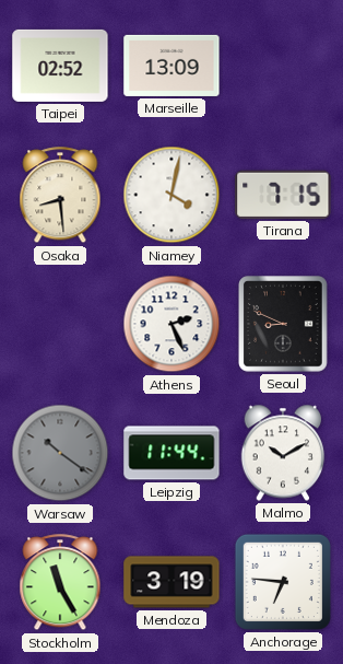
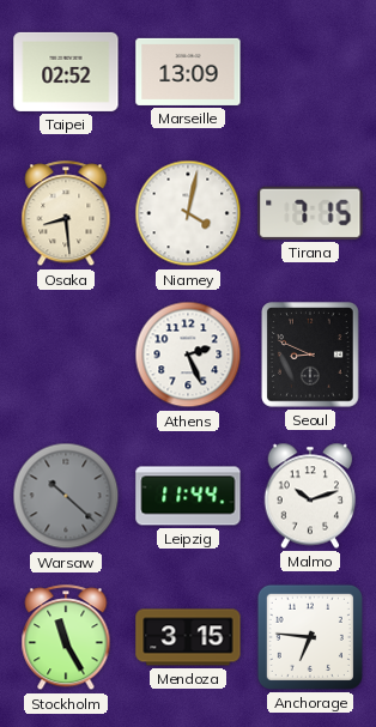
Warsaw: 10:21 -> 10:22
Malmo: 10:10 -> 10:12
Mendoza: 3:19 -> 3:15
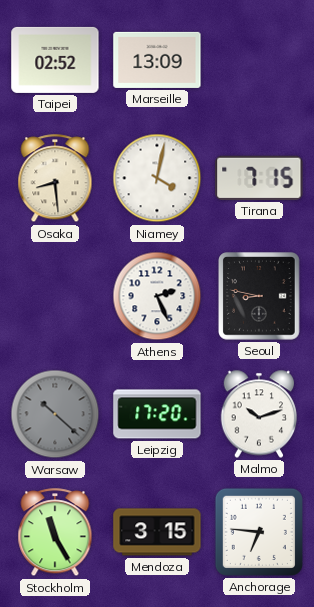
Seoul: 8:49 -> 8:47
Leipzig: 11:44 -> 17:20
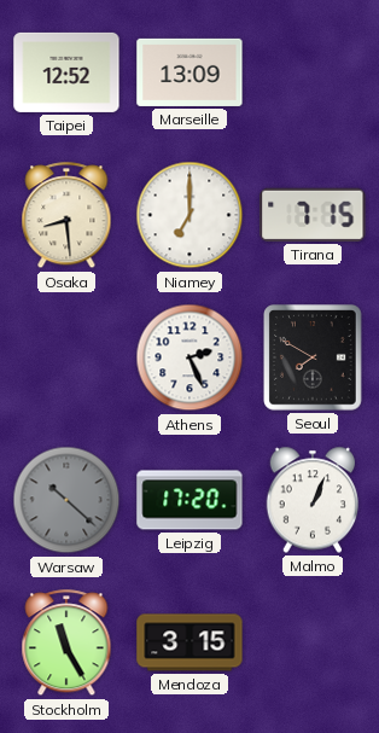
Taipei: 02:52 -> 12:52
Niamey: 4:02 -> 7:00
Seoul: 8:47 -> 7:50
Malmo: 10:12 -> 1:04
Anchorage: 6:46 -> none
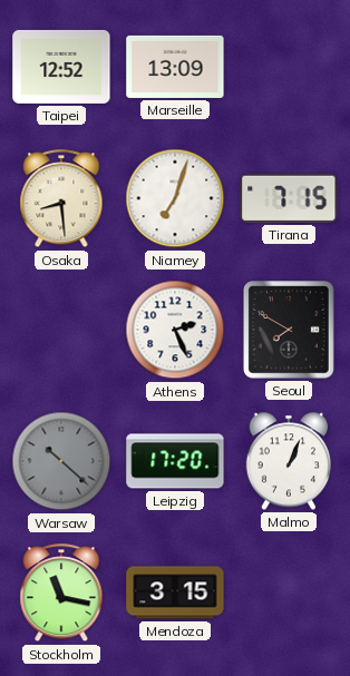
Niamey: 7:00 -> 7:03
Stockholm: 11:25 -> 11:17
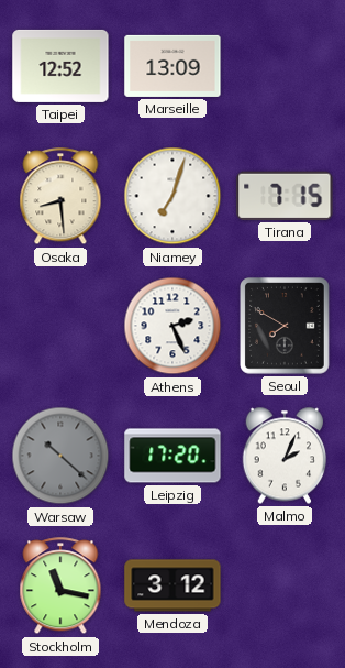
Malmo: 1:04 -> 2:04
Mendoza: 3:15 -> 3:12
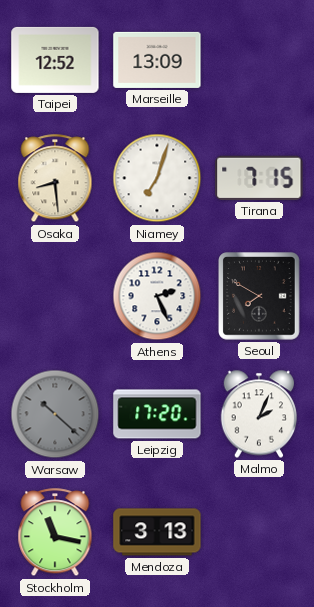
Mendoza: 3:12 -> 3:13
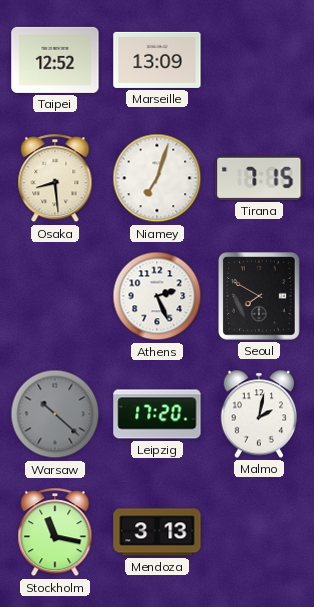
Malmo: 2:04 -> 2:02
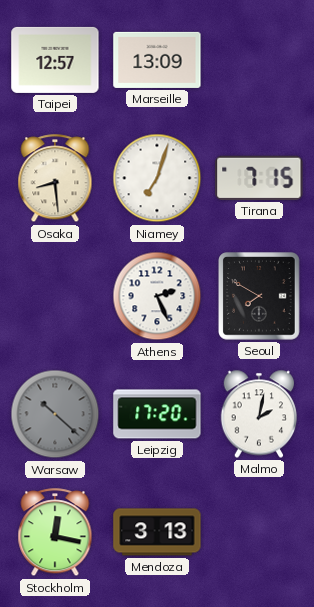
Taipei: 12:52 -> 12:57
Stockholm: 11:17 -> 12:17
